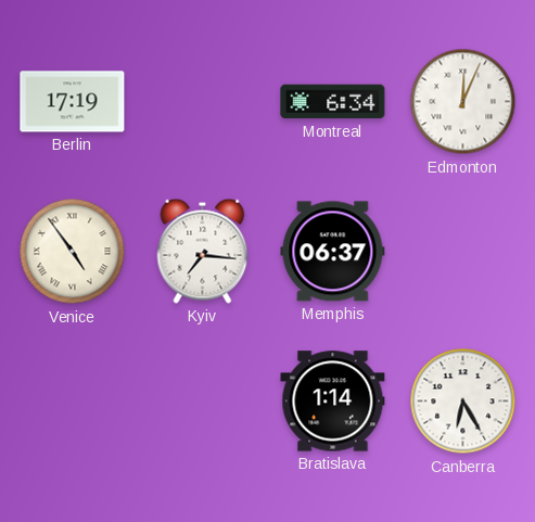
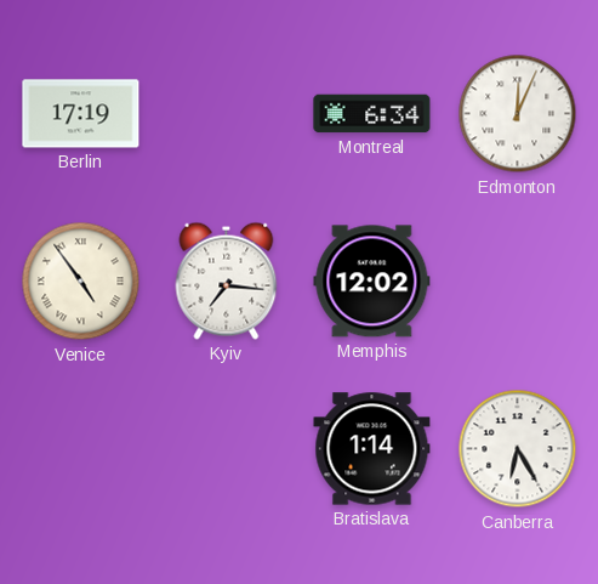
Memphis: 06:37 -> 12:02
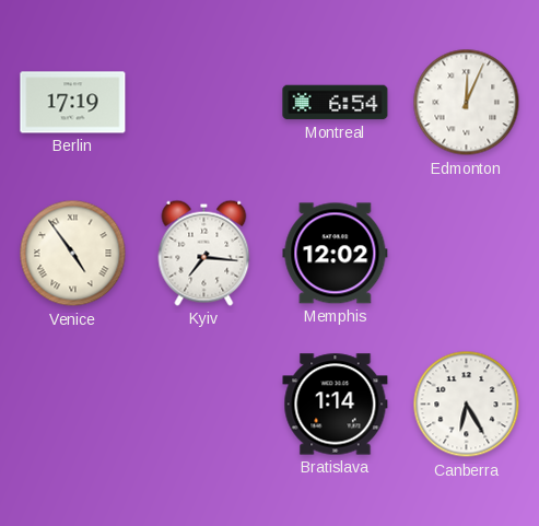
Montreal: 6:34 -> 6:54
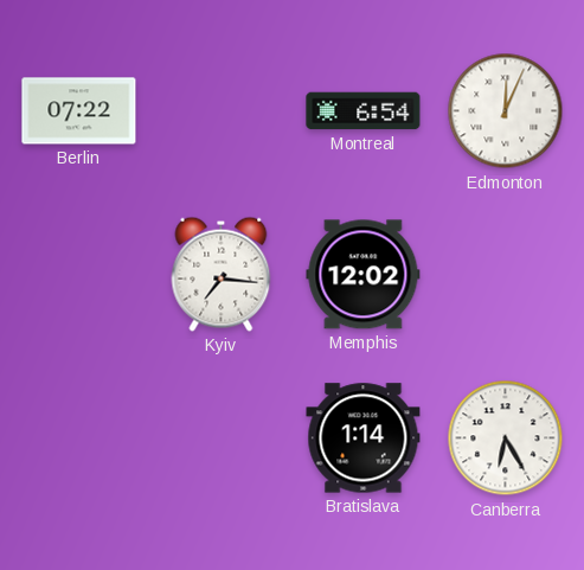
Berlin: 17:19 -> 07:22
Venice: 4:54 -> none
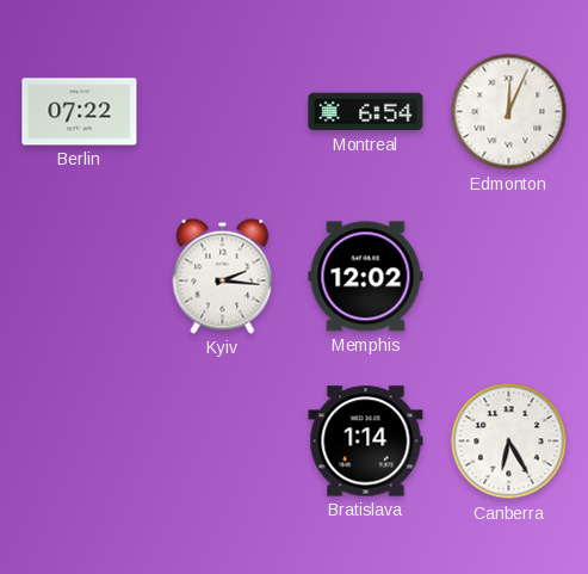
Kyiv: 7:16 -> 2:16
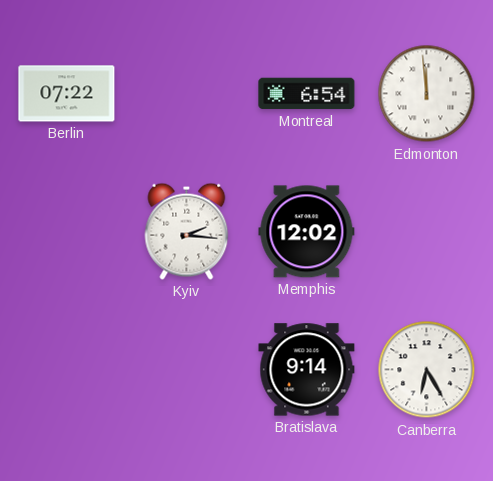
Edmonton: 12:04 -> 11:59
Bratislava: 1:14 -> 9:14
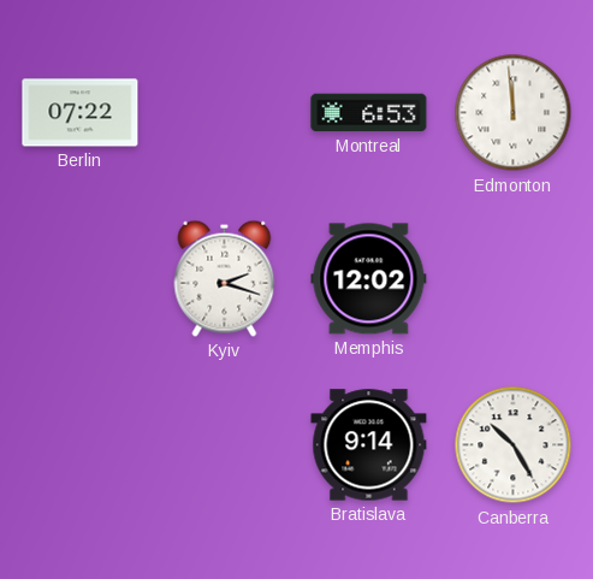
Montreal: 6:54 -> 6:53
Kyiv: 2:16 -> 2:18
Canberra: 6:25 -> 10:25
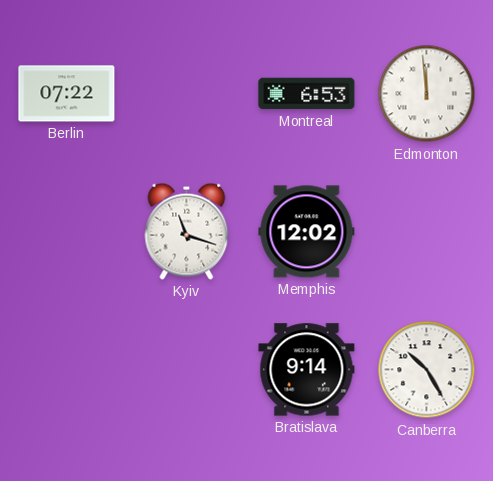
Kyiv: 2:18 -> 11:18
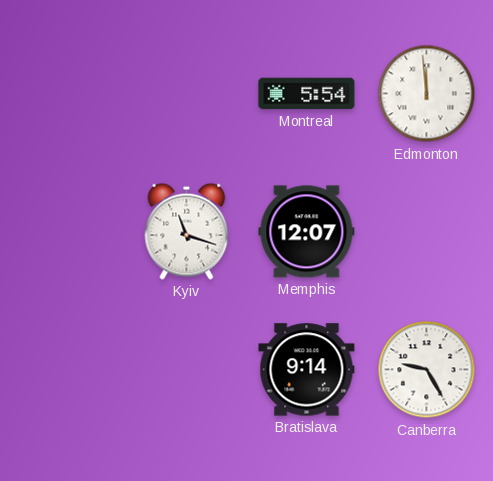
Berlin: 07:22 -> none
Montreal: 6:53 -> 5:54
Memphis: 12:02 -> 12:07
Canberra: 10:25 -> 9:25
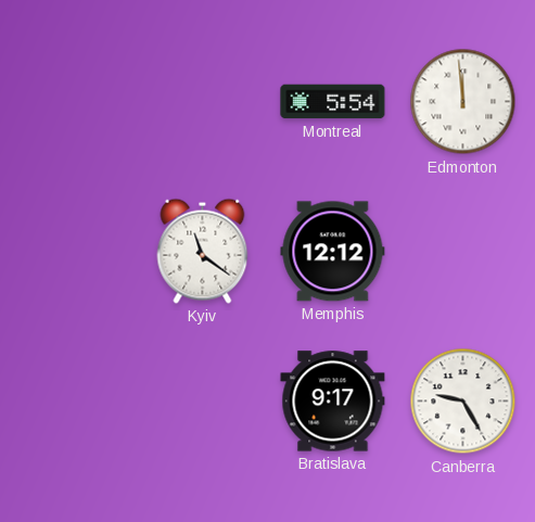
Kyiv: 11:18 -> 11:21
Memphis: 12:07 -> 12:12
Bratislava: 9:14 -> 9:17
